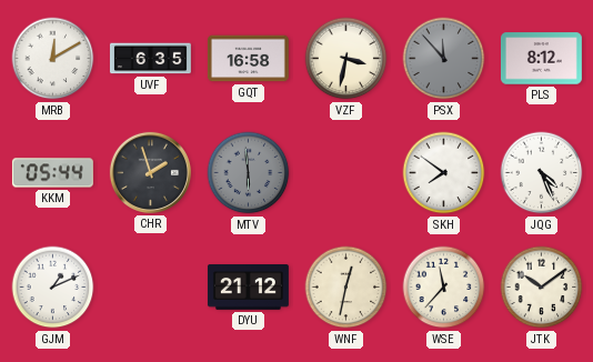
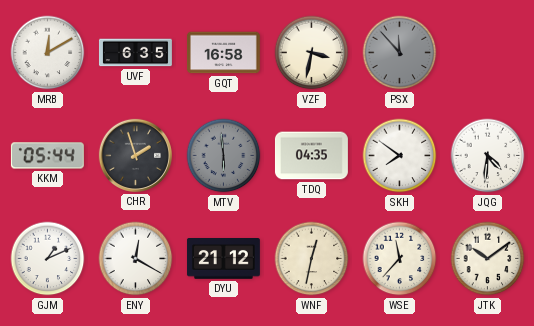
PLS: 8:12 -> none
TDQ: none -> 04:35
JQG: 4:26 -> 4:31
ENY: none -> 12:20
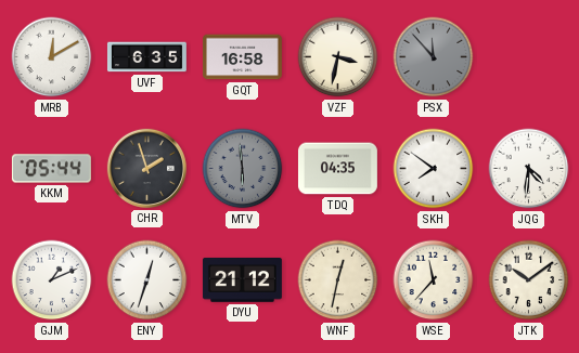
ENY: 12:20 -> 12:33
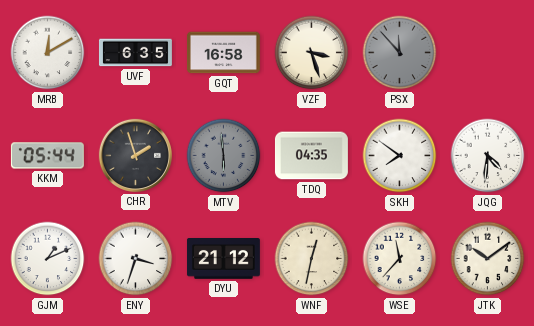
VZF: 3:32 -> 3:27
ENY: 12:33 -> 3:33
